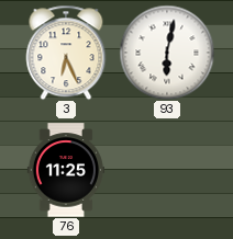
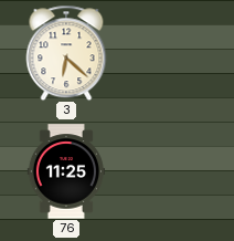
3: 6:26 -> 6:22
93: 6:02 -> none
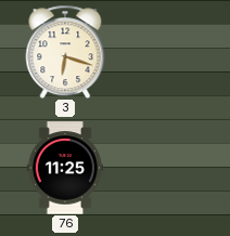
3: 6:22 -> 6:18
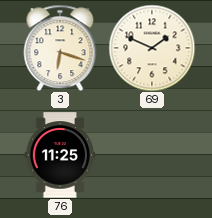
69: none -> 1:49
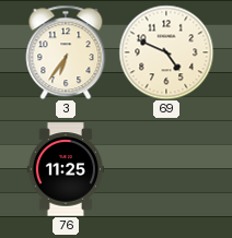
3: 6:18 -> 6:36
69: 1:49 -> 4:49
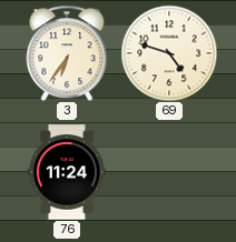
69: 4:49 -> 4:48
76: 11:25 -> 11:24
